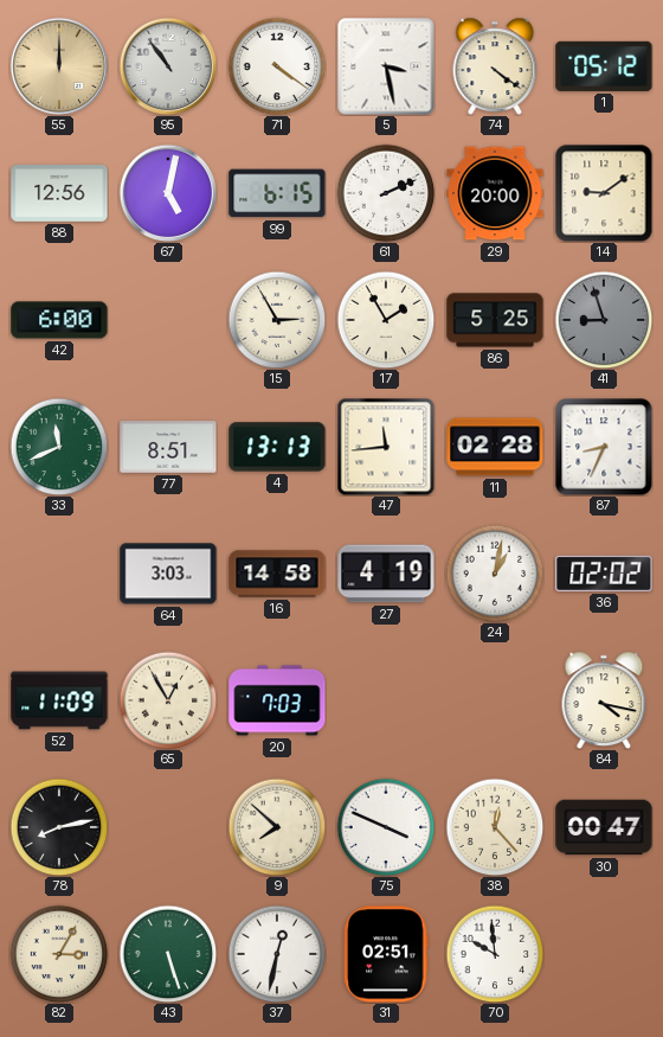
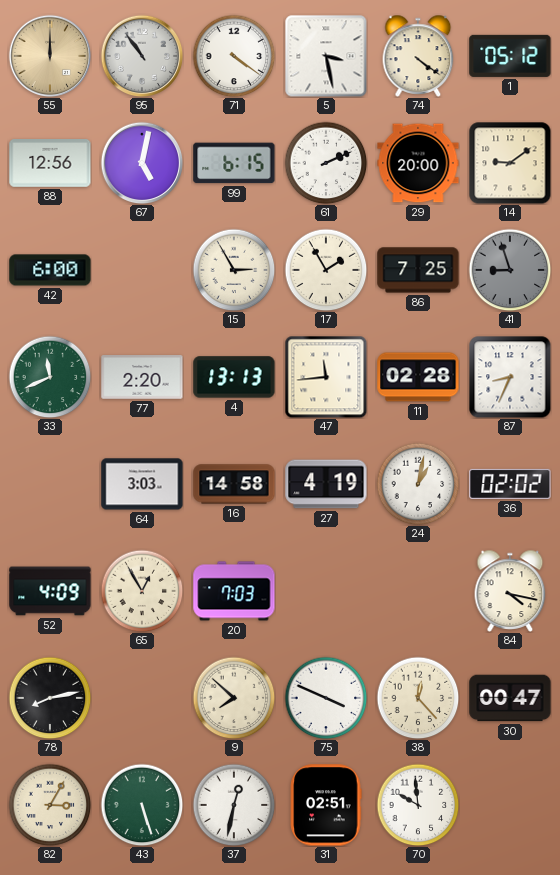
86: 5:25 -> 7:25
77: 8:51 -> 2:20
52: 11:09 -> 4:09
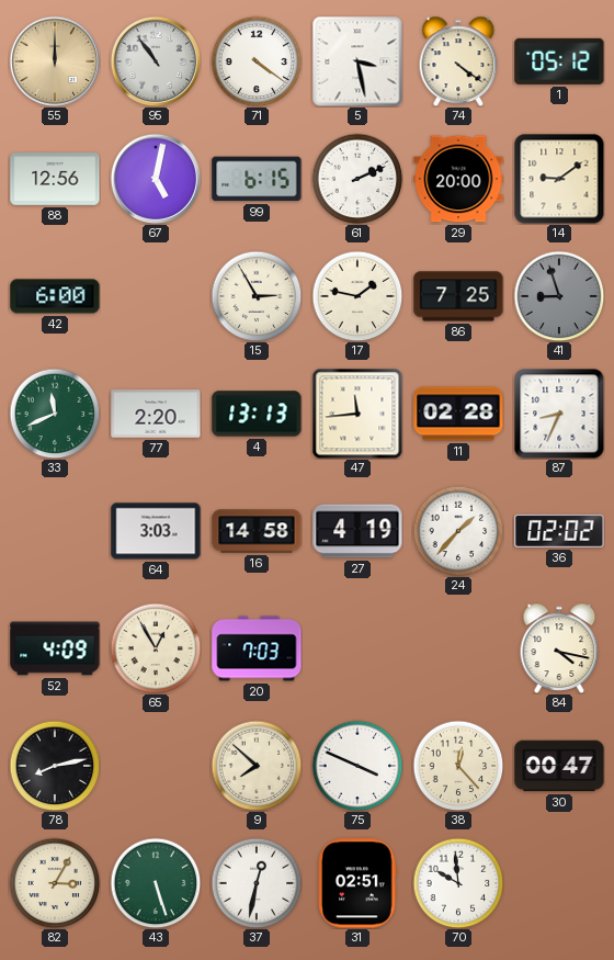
17: 1:55 -> 1:47
24: 1:02 -> 1:37
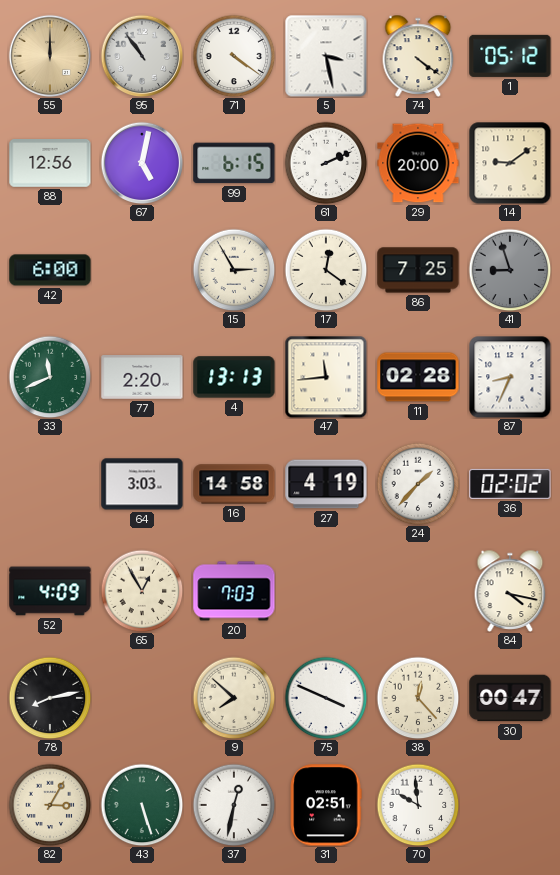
17: 1:47 -> 12:21
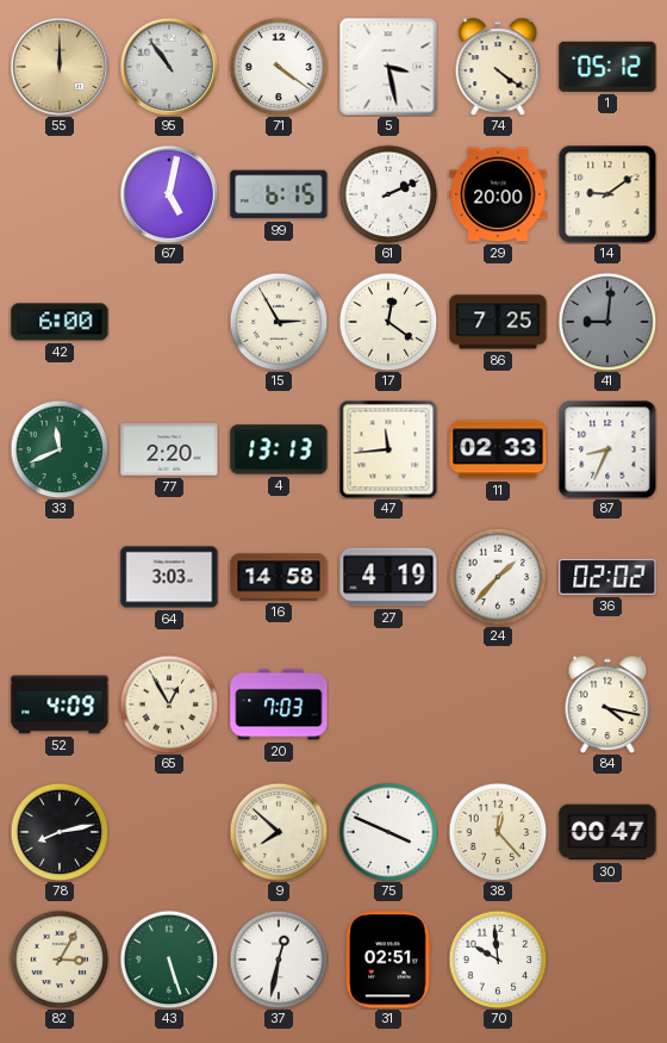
88: 12:56 -> none
41: 8:57 -> 9:01
11: 02:28 -> 02:33
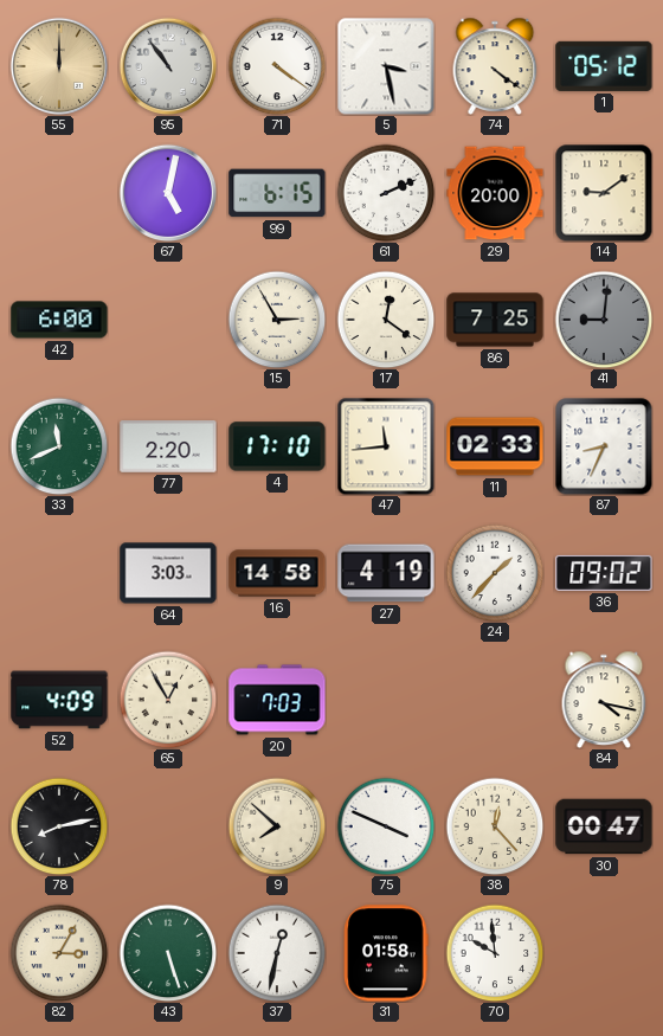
4: 13:13 -> 17:10
36: 02:02 -> 09:02
31: 02:51 -> 01:58
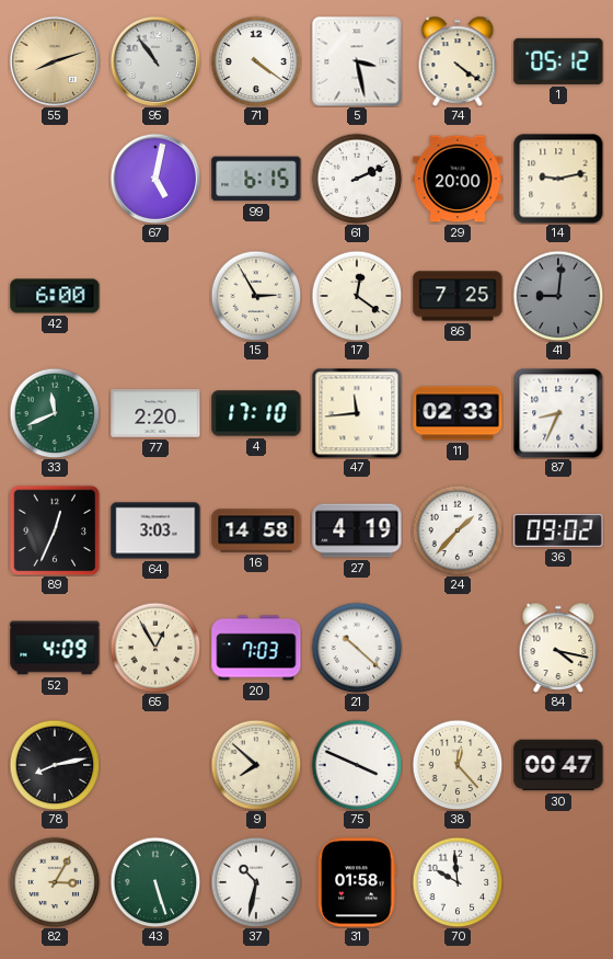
55: 12:00 -> 8:12
14: 9:09 -> 9:13
89: none -> 12:34
21: none -> 10:22
37: 12:32 -> 10:32
